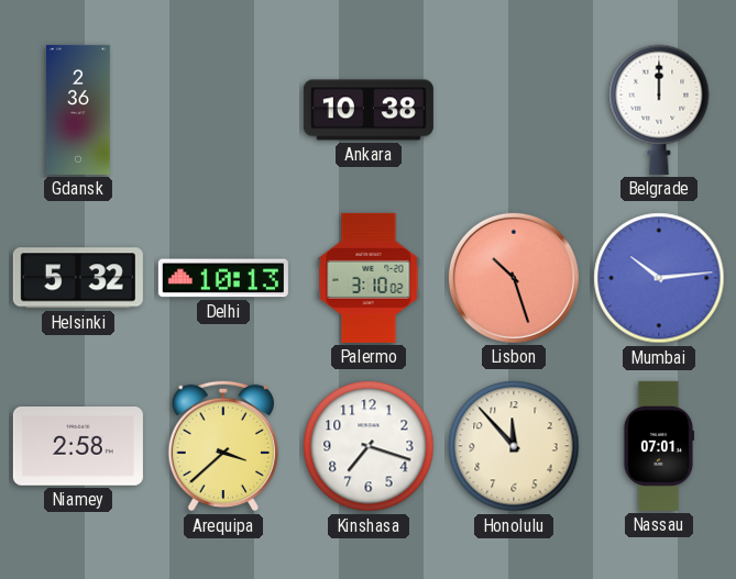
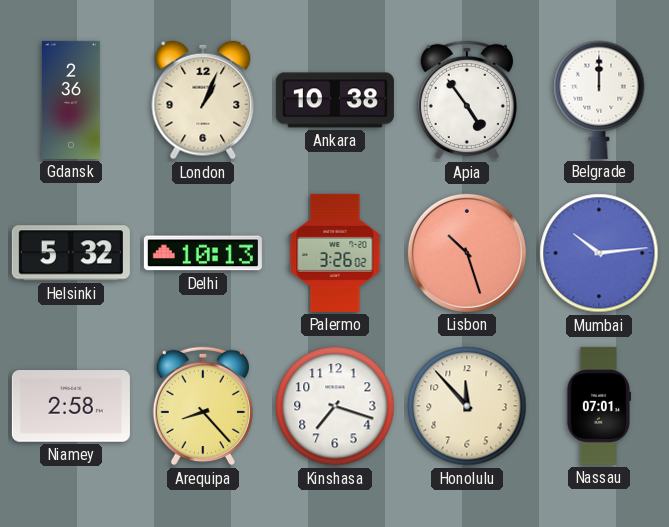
London: none -> 1:04
Apia: none -> 4:54
Palermo: 3:10 -> 3:26
Arequipa: 3:38 -> 8:23
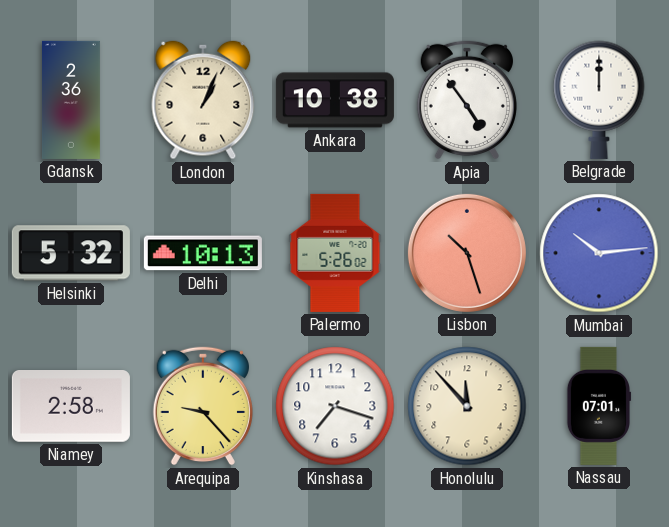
Palermo: 3:26 -> 5:26
Arequipa: 8:23 -> 9:23
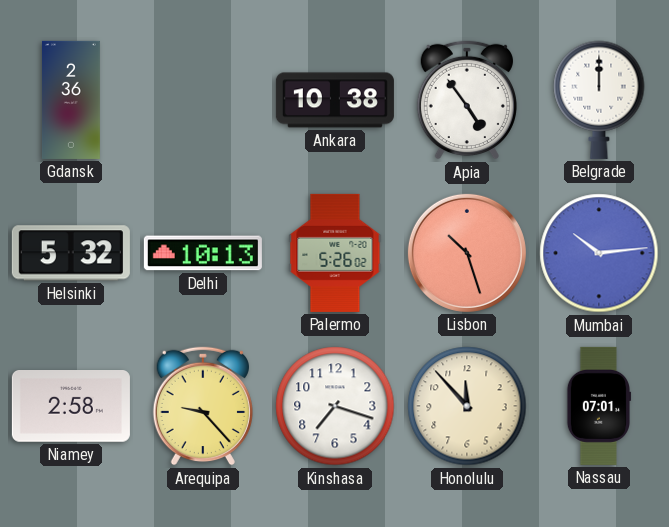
London: 1:04 -> none
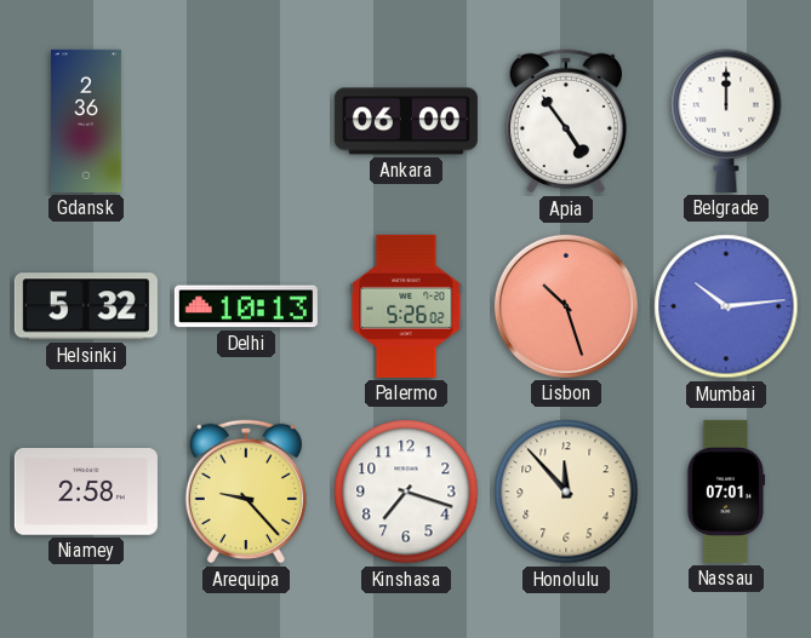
Ankara: 10:38 -> 06:00
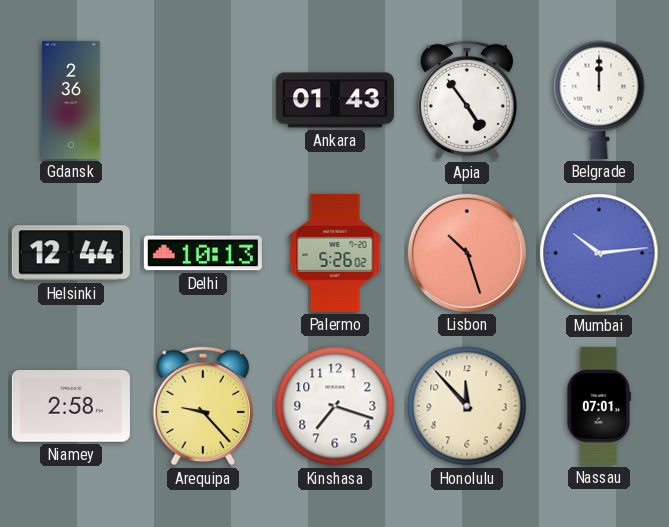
Ankara: 06:00 -> 01:43
Helsinki: 5:32 -> 12:44
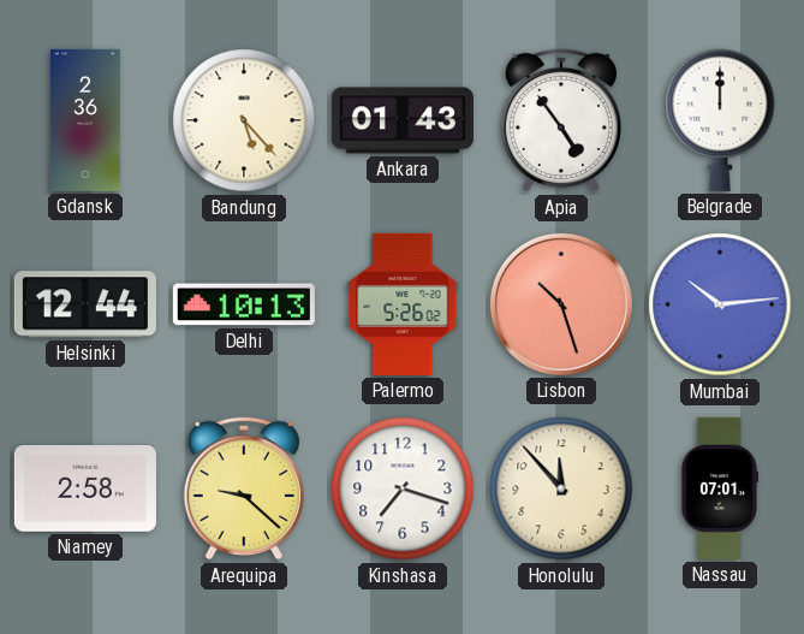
Bandung: none -> 5:23
Arequipa: 9:23 -> 9:22
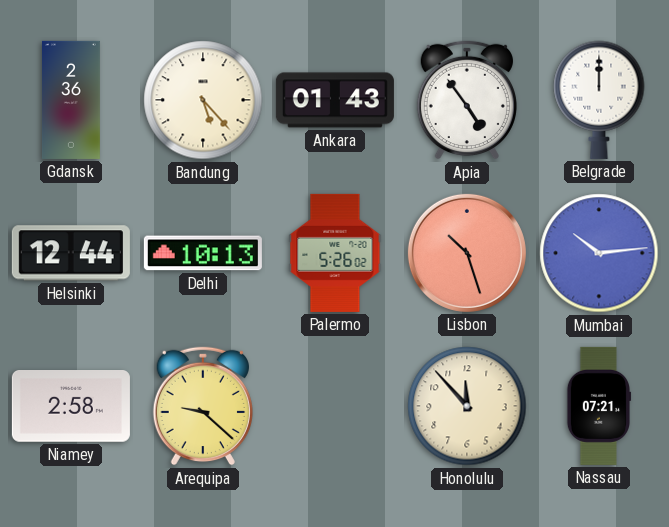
Kinshasa: 7:18 -> none
Nassau: 07:01 -> 07:21
